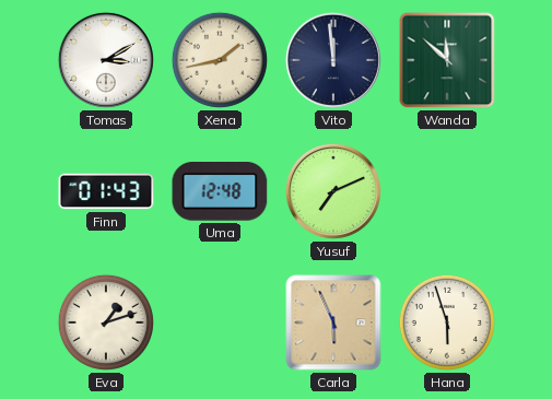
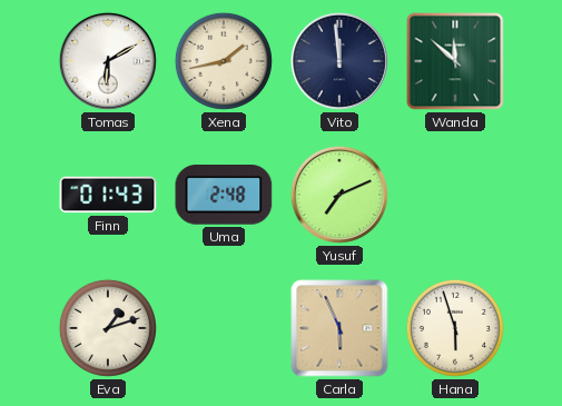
Tomas: 3:10 -> 6:10
Uma: 12:48 -> 2:48
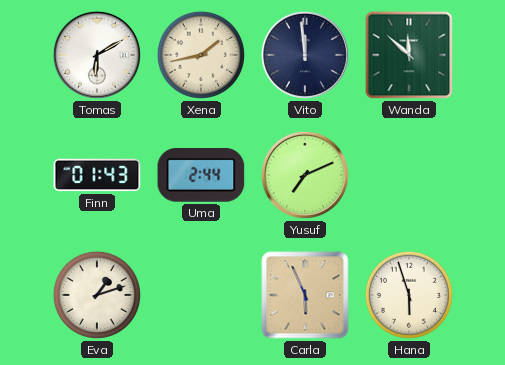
Uma: 2:48 -> 2:44
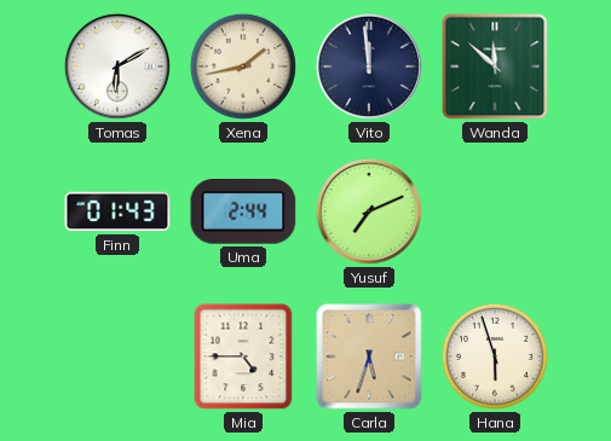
Eva: 1:12 -> none
Mia: none -> 4:45
Carla: 5:56 -> 5:33
